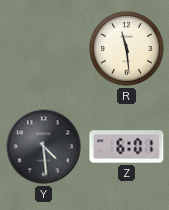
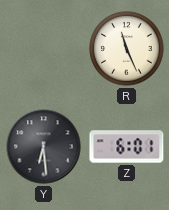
R: 11:29 -> 11:26
Y: 4:29 -> 6:29
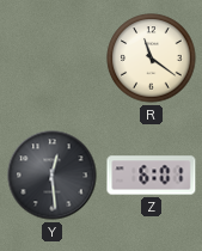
R: 11:26 -> 11:21
Y: 6:29 -> 12:29
